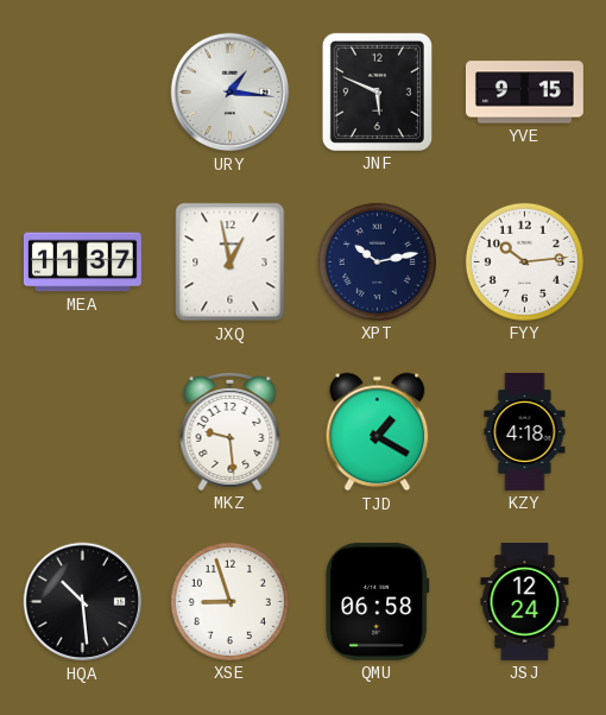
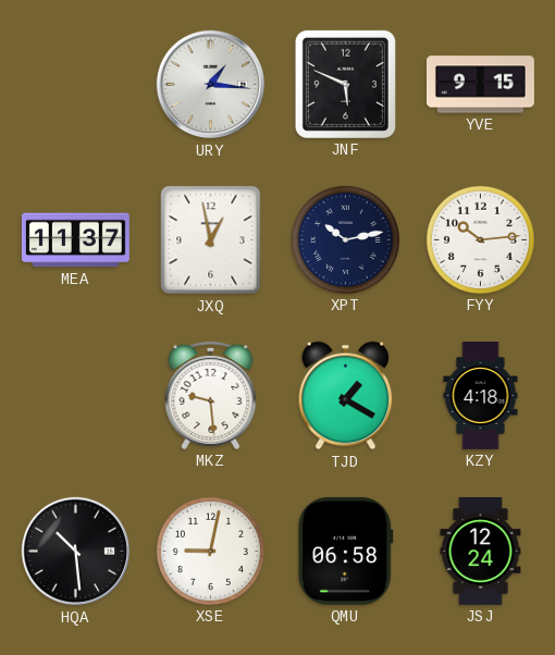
XSE: 8:57 -> 9:02
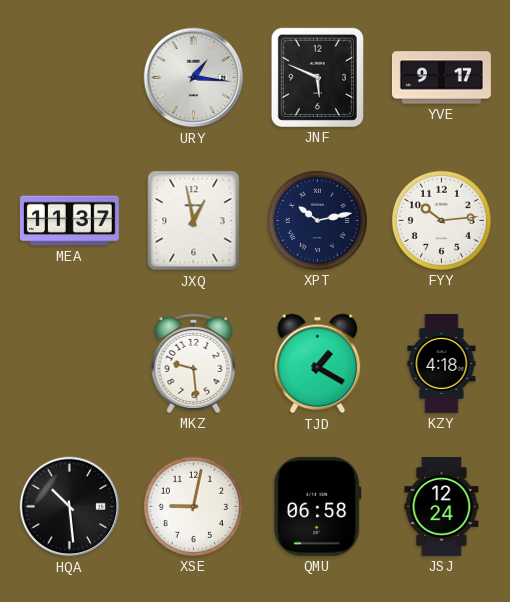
YVE: 9:15 -> 9:17
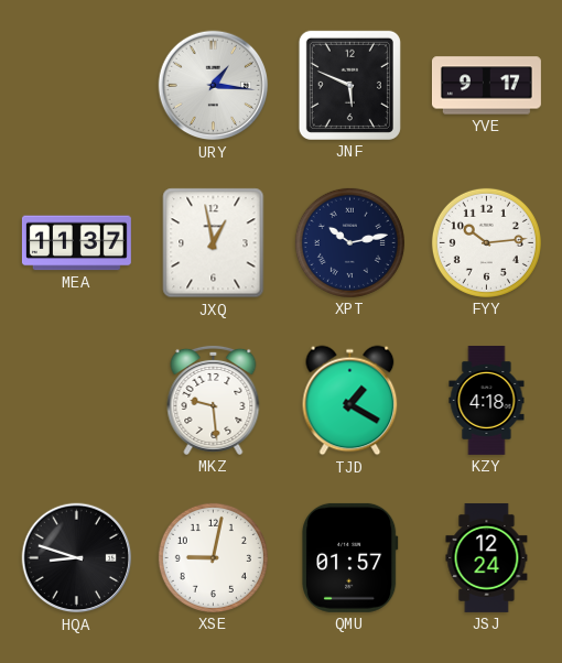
HQA: 10:29 -> 8:48
QMU: 06:58 -> 01:57
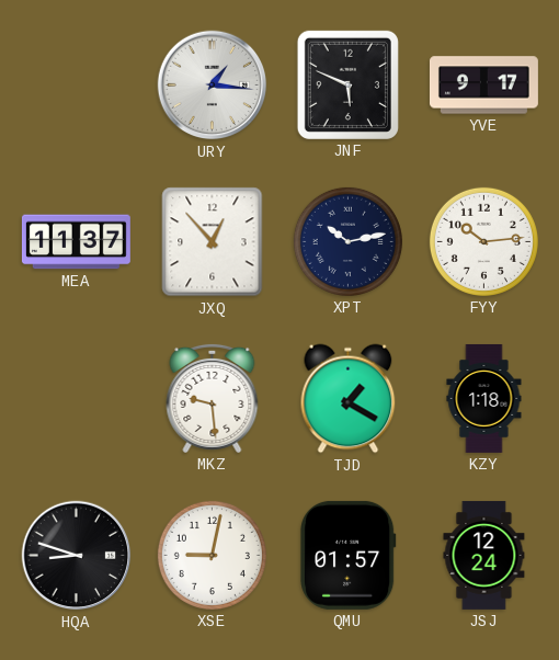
JXQ: 12:58 -> 12:53
KZY: 4:18 -> 1:18
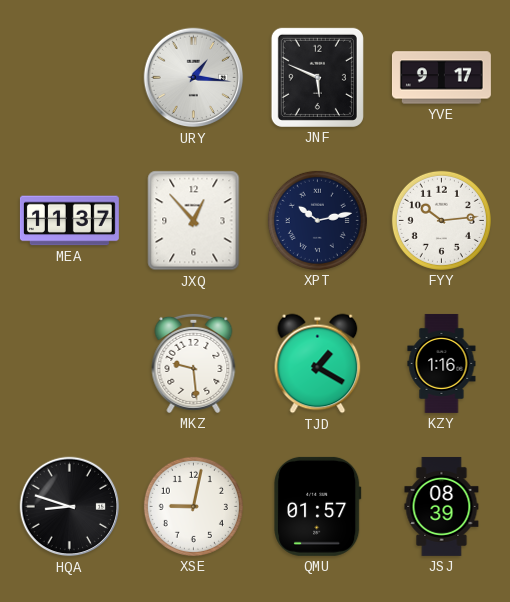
KZY: 1:18 -> 1:16
JSJ: 12:24 -> 08:39
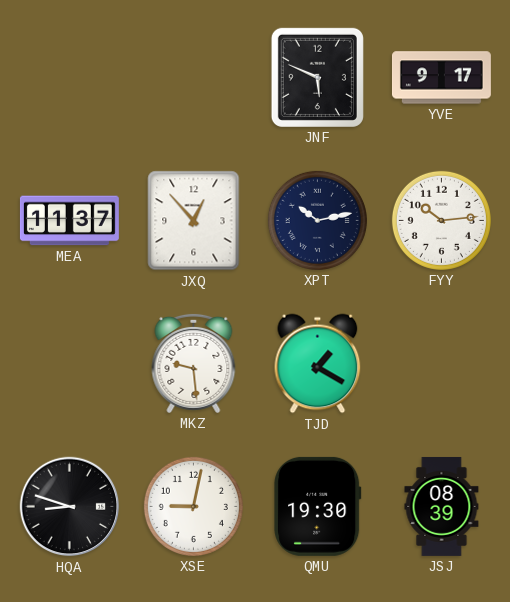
URY: 1:16 -> none
KZY: 1:16 -> none
QMU: 01:57 -> 19:30
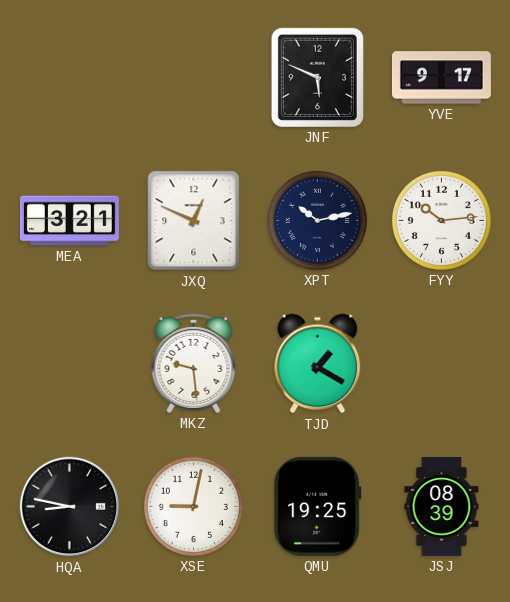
MEA: 11:37 -> 3:21
JXQ: 12:53 -> 12:49
HQA: 8:48 -> 8:47
QMU: 19:30 -> 19:25
